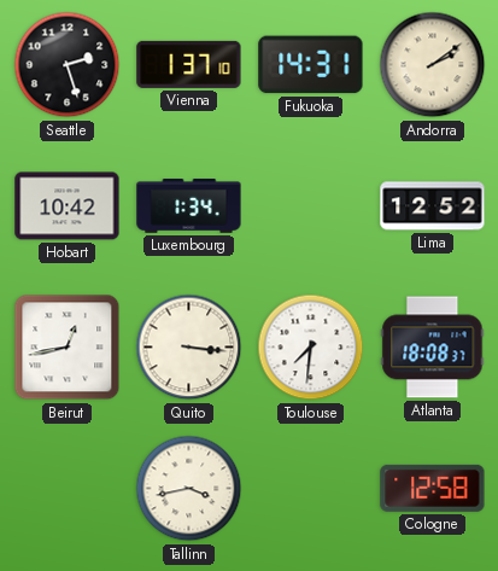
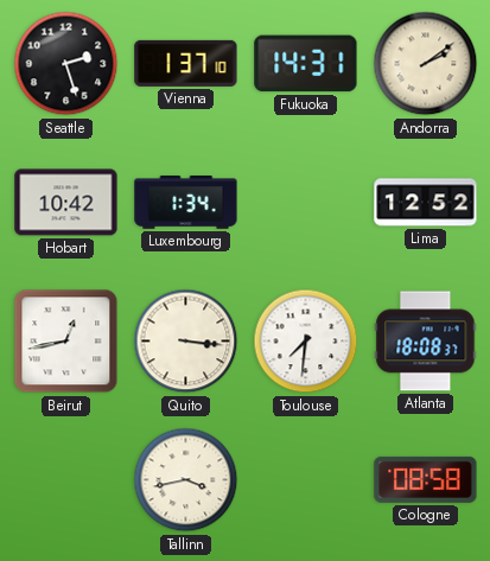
Cologne: 12:58 -> 08:58
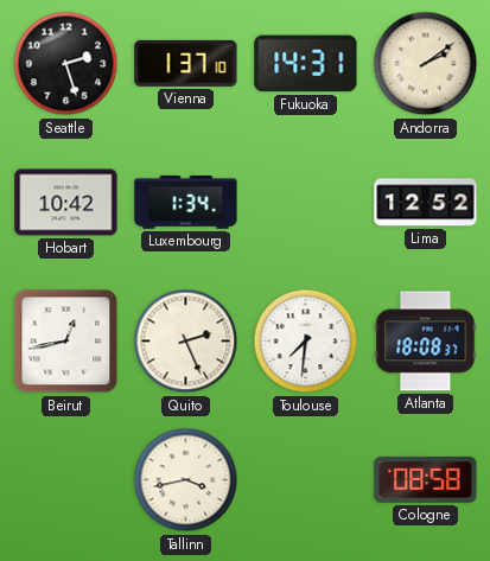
Quito: 3:16 -> 2:26
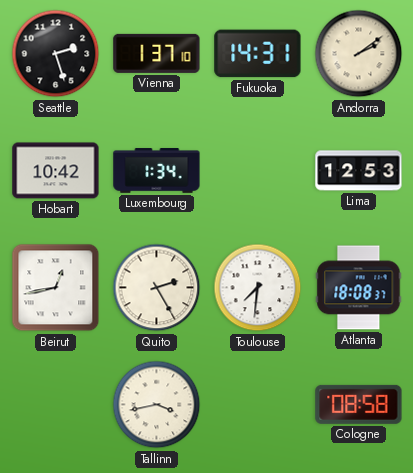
Lima: 12:52 -> 12:53
Quito: 2:26 -> 2:25
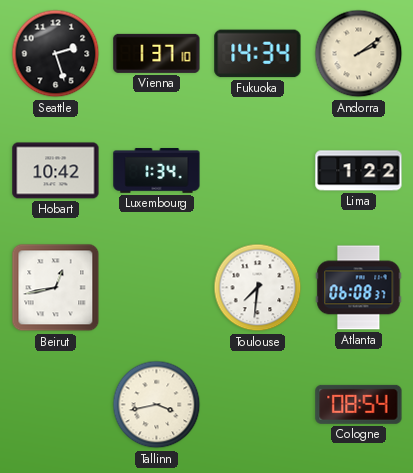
Fukuoka: 14:31 -> 14:34
Lima: 12:53 -> 1:22
Quito: 2:25 -> none
Atlanta: 18:08 -> 06:08
Cologne: 08:58 -> 08:54
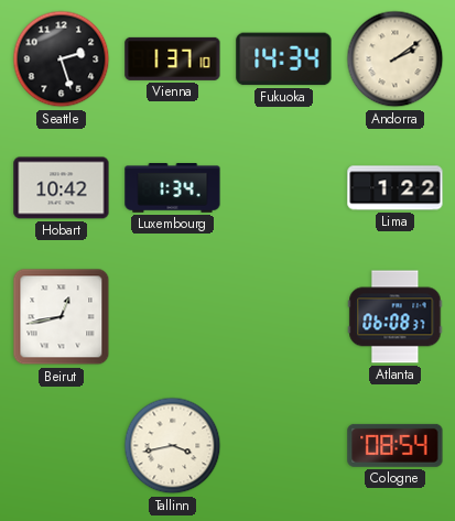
Toulouse: 7:31 -> none
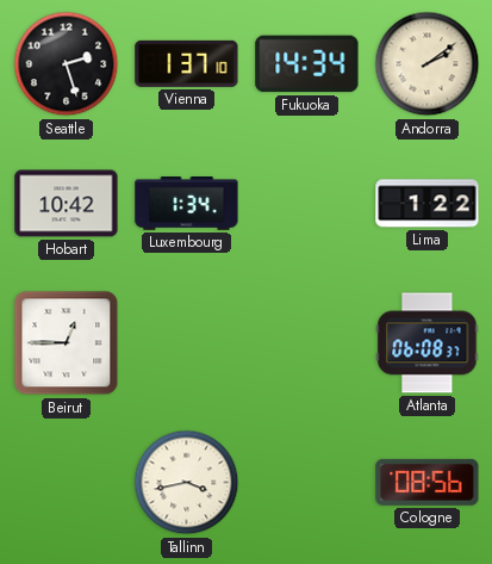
Beirut: 12:43 -> 12:45
Cologne: 08:54 -> 08:56
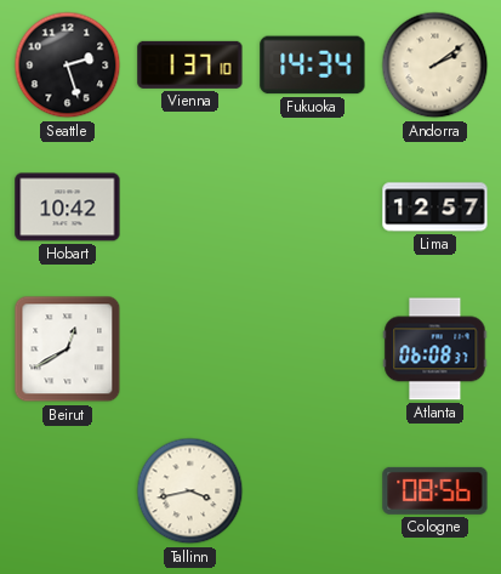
Luxembourg: 1:34 -> none
Lima: 1:22 -> 12:57
Beirut: 12:45 -> 12:40
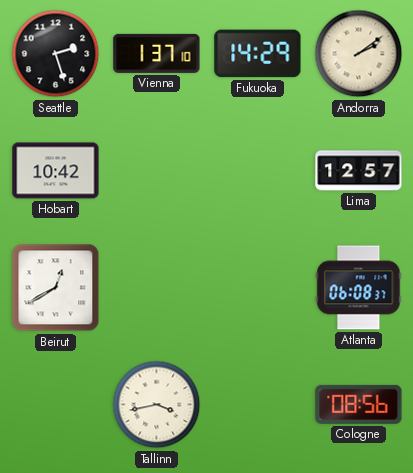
Fukuoka: 14:34 -> 14:29
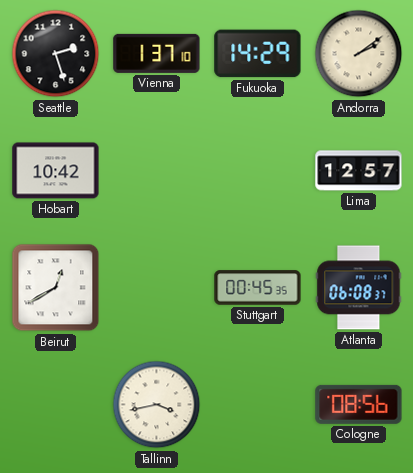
Stuttgart: none -> 00:45
